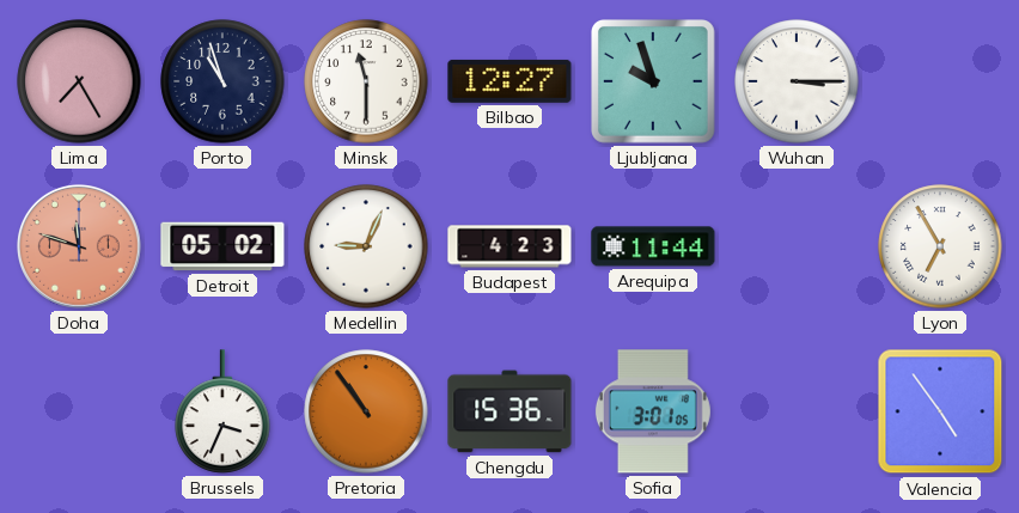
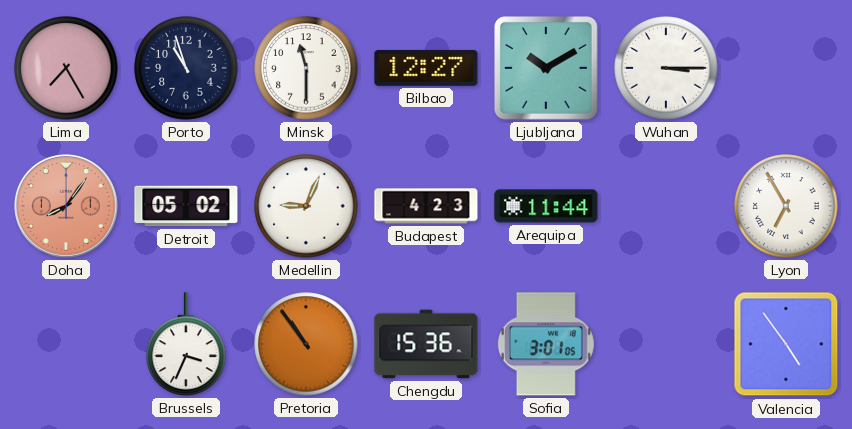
Ljubljana: 9:57 -> 10:10
Doha: 11:48 -> 8:06
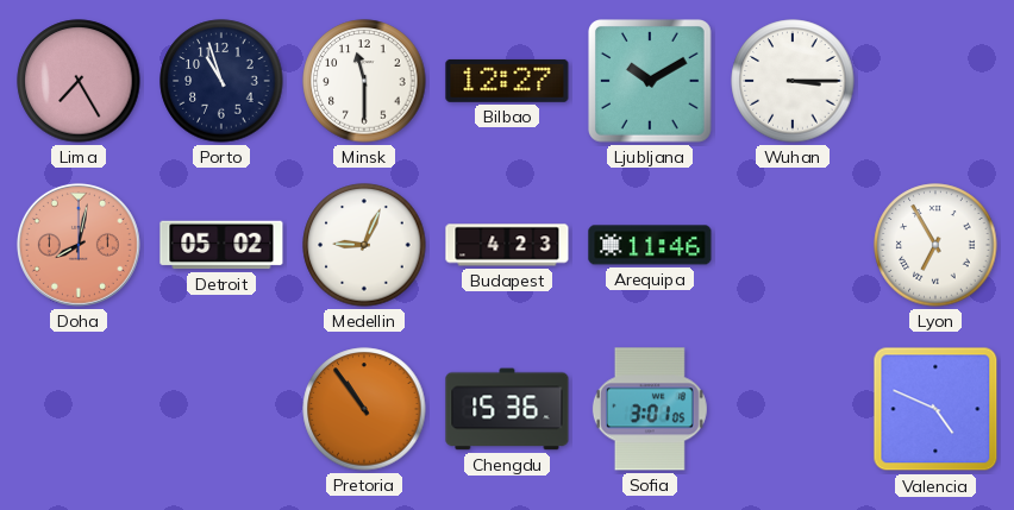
Doha: 8:06 -> 8:02
Arequipa: 11:44 -> 11:46
Brussels: 3:34 -> none
Valencia: 4:54 -> 4:49
